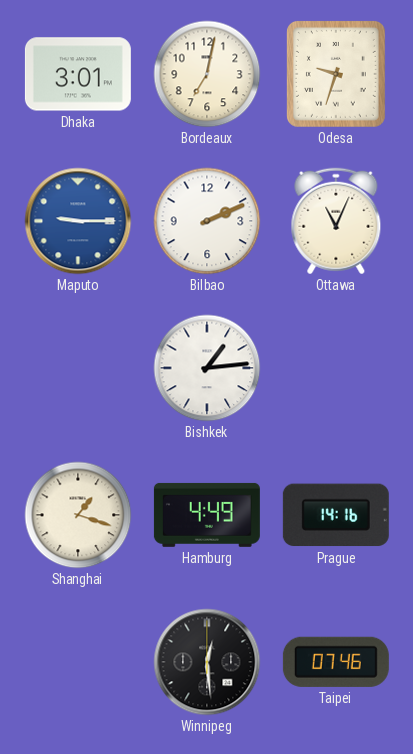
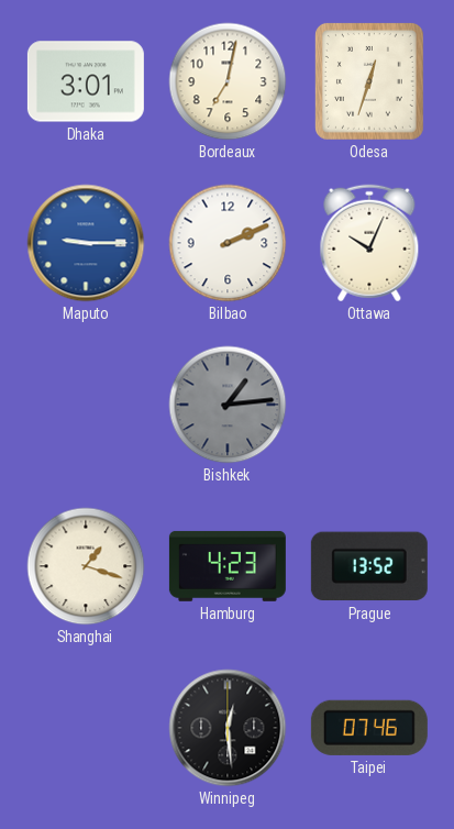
Odesa: 9:33 -> 12:33
Ottawa: 11:04 -> 10:04
Bishkek dial: white -> grey
Hamburg: 4:49 -> 4:23
Prague: 14:16 -> 13:52
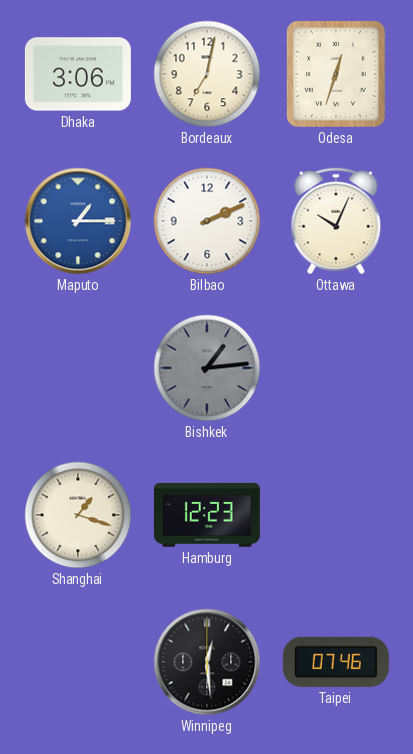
Dhaka: 3:01 -> 3:06
Maputo: 9:15 -> 1:15
Hamburg: 4:23 -> 12:23
Prague: 13:52 -> none
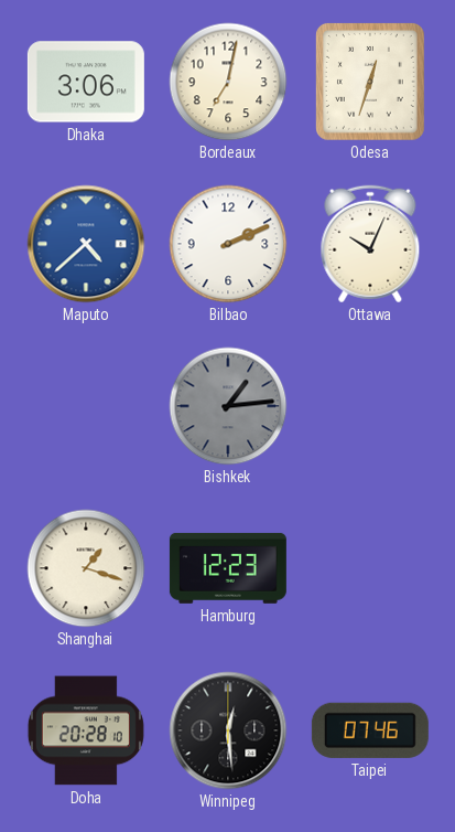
Maputo: 1:15 -> 4:38
Doha: none -> 20:28
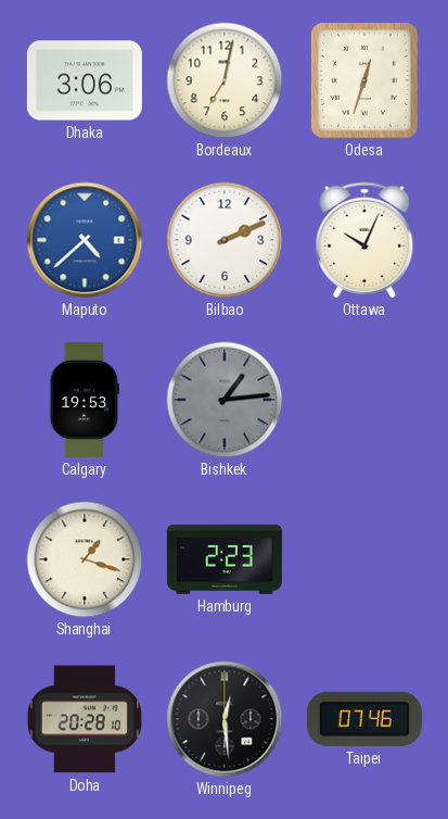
Calgary: none -> 19:53
Hamburg: 12:23 -> 2:23
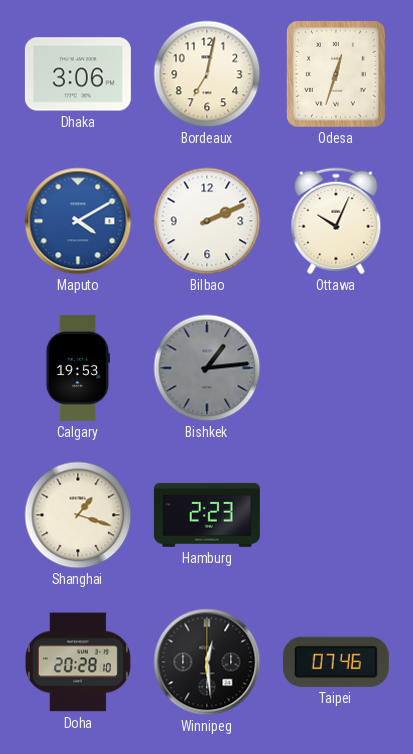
Maputo: 4:38 -> 4:10
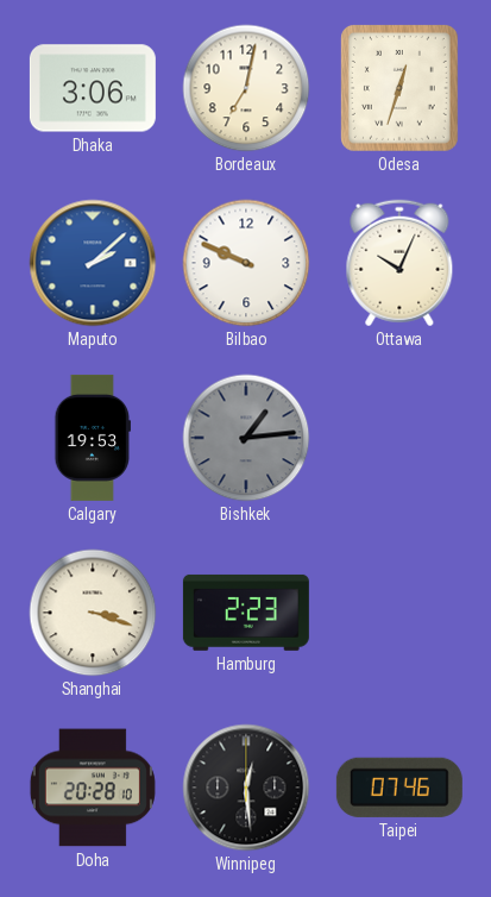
Maputo: 4:10 -> 2:08
Bilbao: 2:11 -> 9:49
Shanghai: 1:18 -> 3:18
